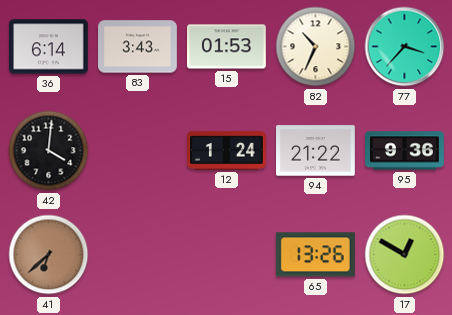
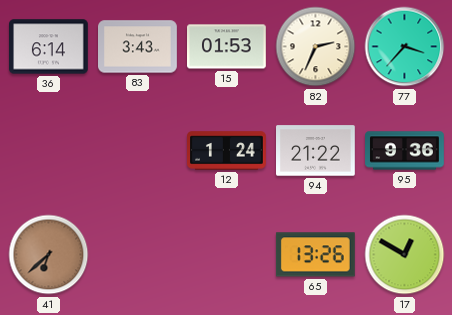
82: 10:34 -> 2:34
42: 4:01 -> none
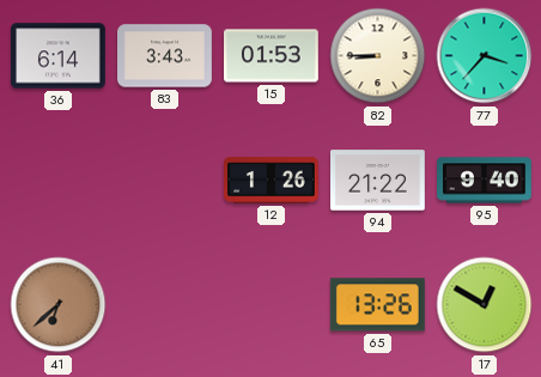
82: 2:34 -> 8:45
12: 1:24 -> 1:26
95: 9:36 -> 9:40
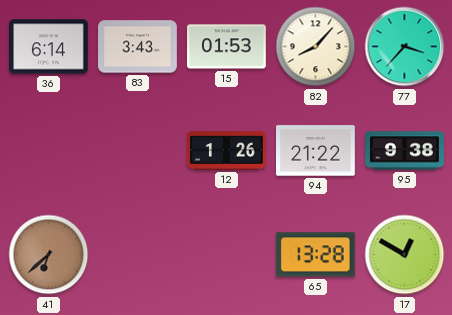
82: 8:45 -> 8:07
95: 9:40 -> 9:38
65: 13:26 -> 13:28
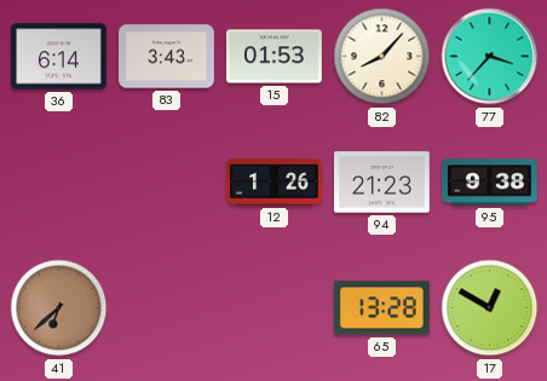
94: 21:22 -> 21:23
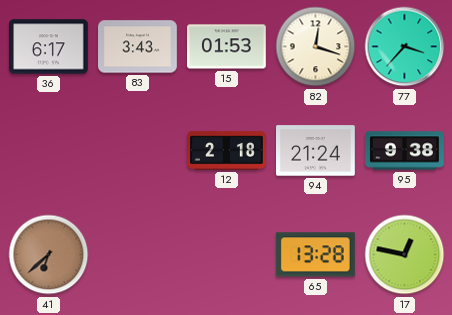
36: 6:14 -> 6:17
82: 8:07 -> 12:18
12: 1:26 -> 2:18
94: 21:23 -> 21:24
17: 12:50 -> 12:47
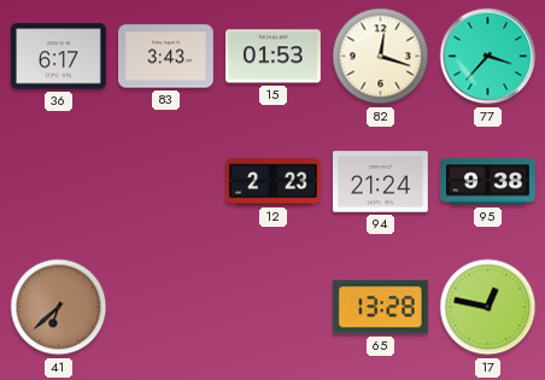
12: 2:18 -> 2:23
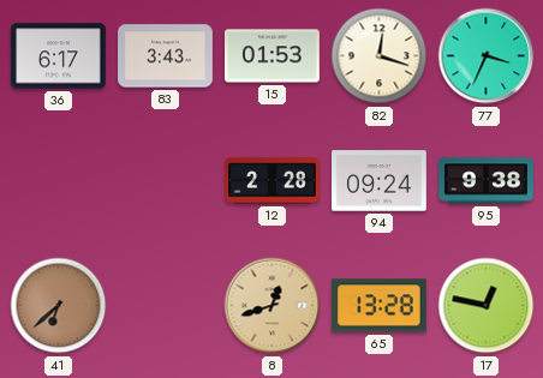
77: 3:37 -> 3:34
12: 2:23 -> 2:28
94: 21:24 -> 09:24
8: none -> 12:42
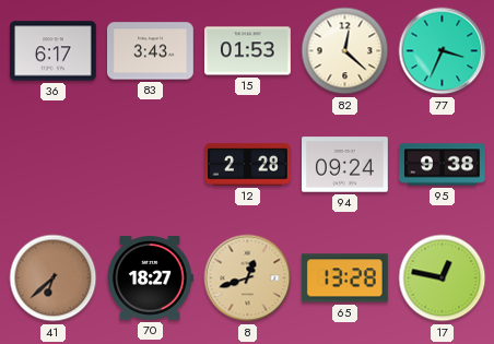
82: 12:18 -> 12:22
70: none -> 18:27
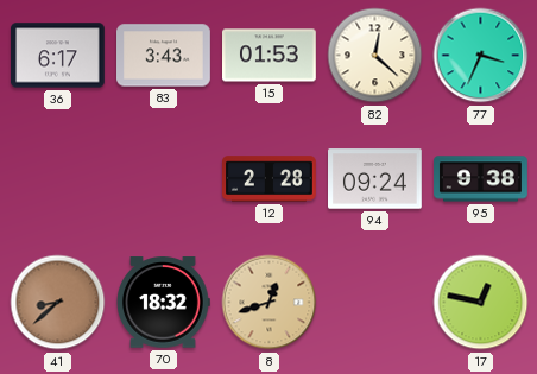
41: 6:38 -> 8:38
70: 18:27 -> 18:32
65: 13:28 -> none
